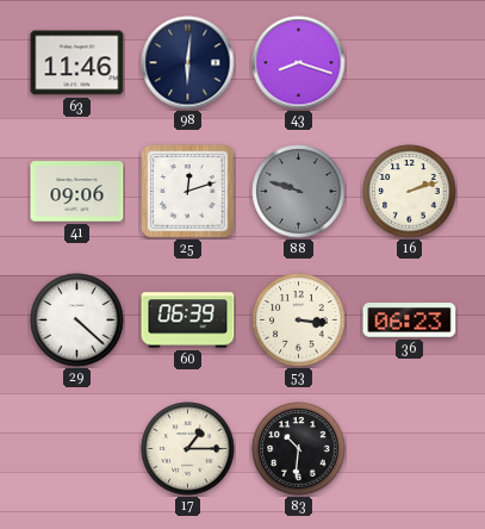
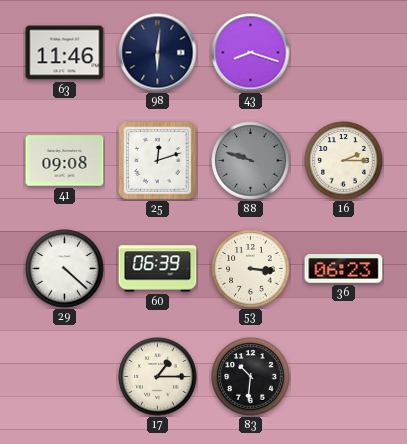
41: 09:06 -> 09:08
16: 2:12 -> 2:15
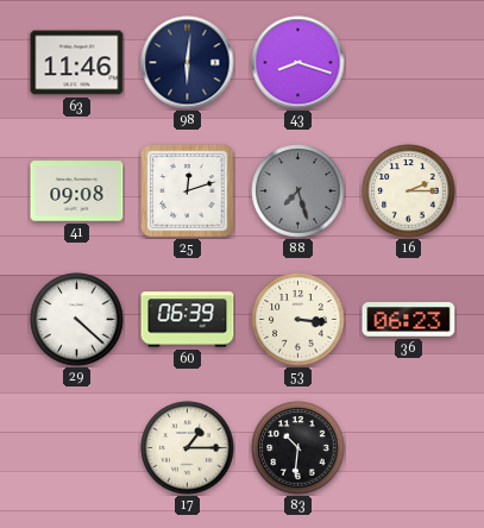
88: 9:48 -> 7:27
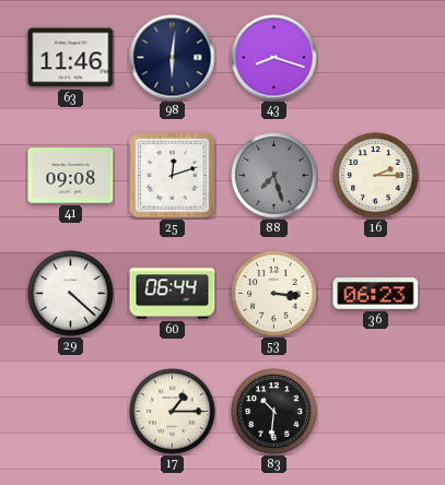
60: 06:39 -> 06:44
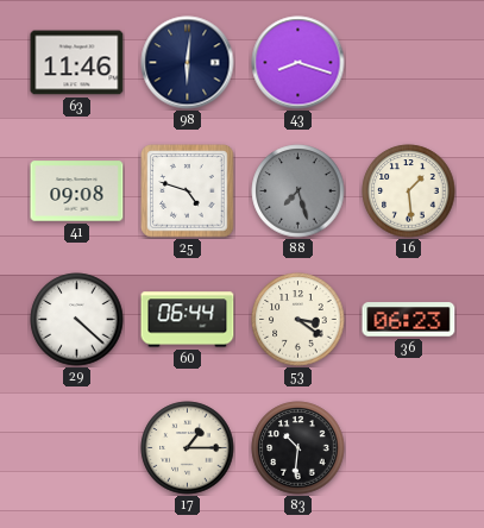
25: 12:12 -> 4:48
16: 2:15 -> 1:29
53: 3:16 -> 3:21
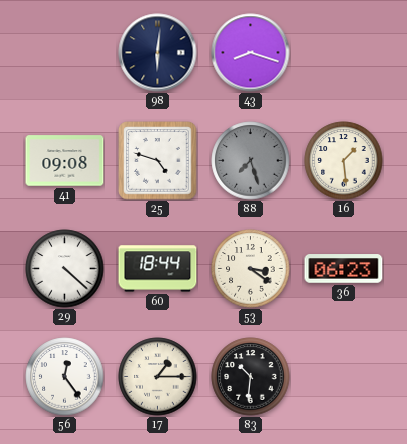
63: 11:46 -> none
60: 06:44 -> 18:44
56: none -> 12:24
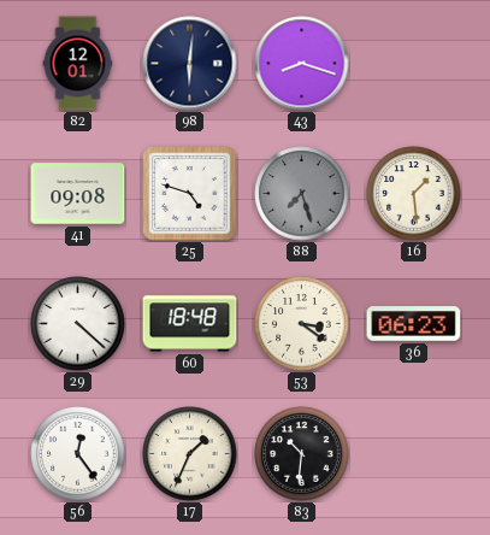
82: none -> 12:01
60: 18:44 -> 18:48
17: 1:15 -> 1:34
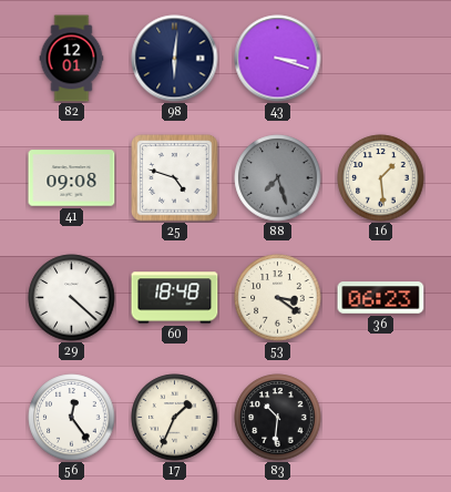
43: 8:18 -> 3:18
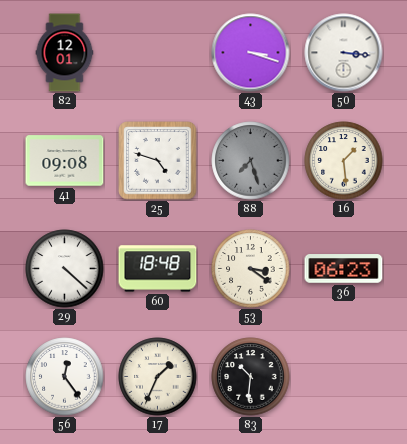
98: 6:01 -> none
50: none -> 3:16
